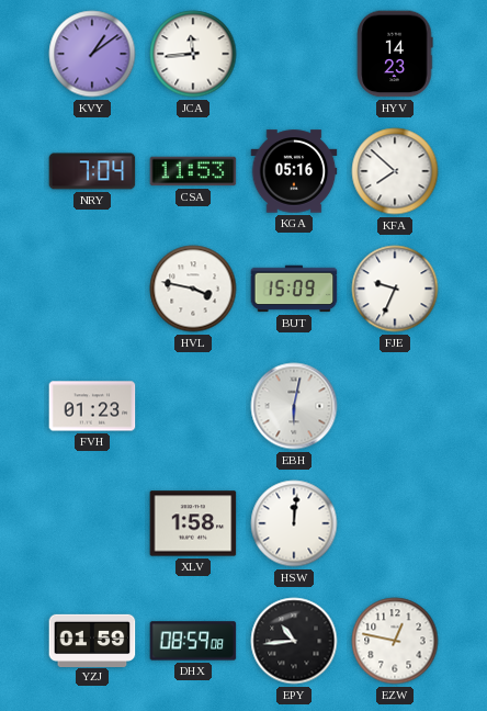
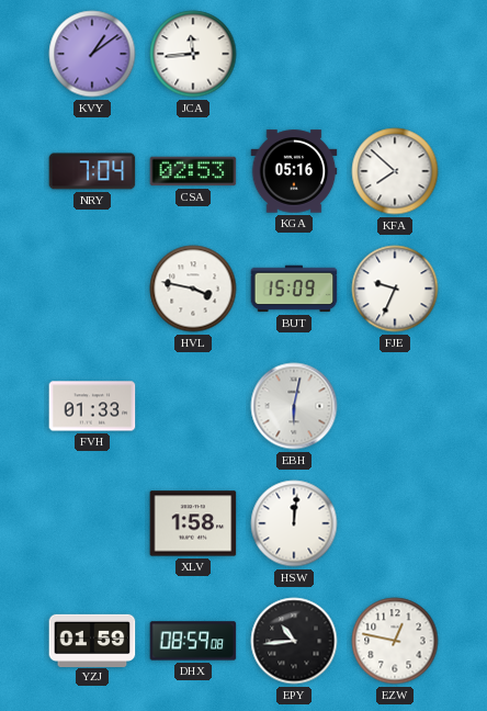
HYV: 14:23 -> none
CSA: 11:53 -> 02:53
FVH: 01:23 -> 01:33
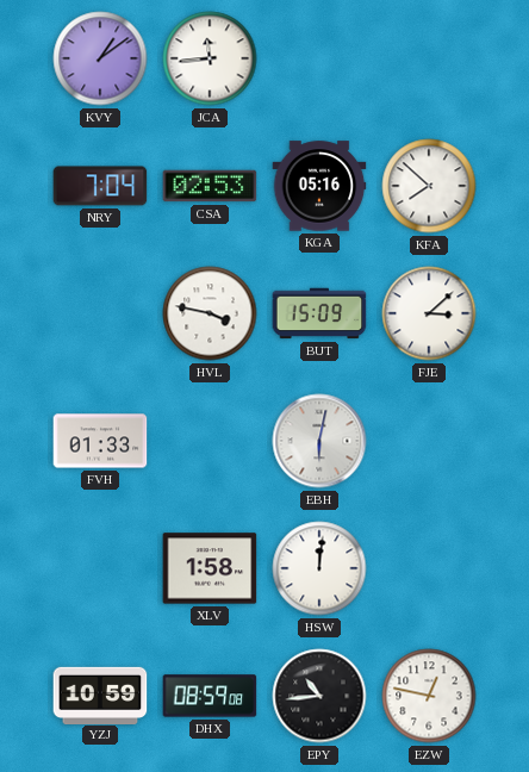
FJE: 9:34 -> 3:08
YZJ: 01:59 -> 10:59
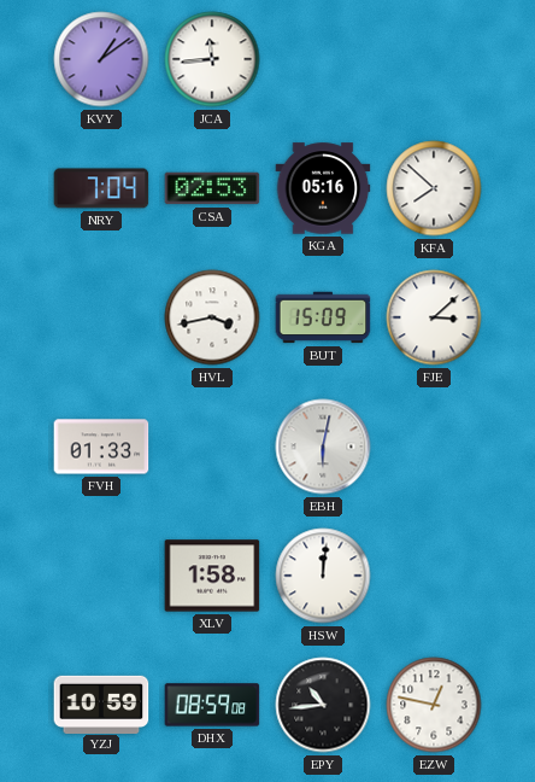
HVL: 3:47 -> 3:43
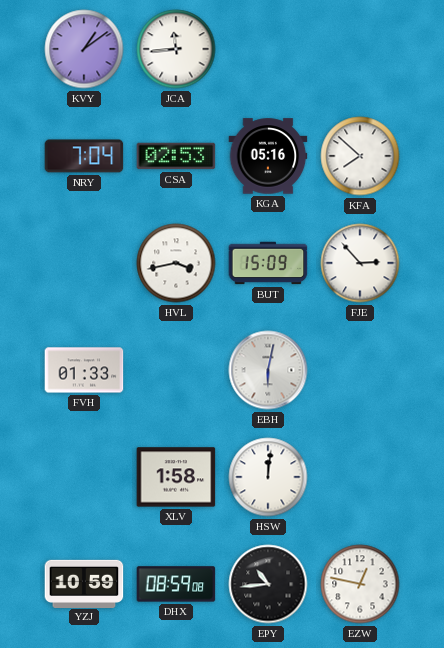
FJE: 3:08 -> 2:53
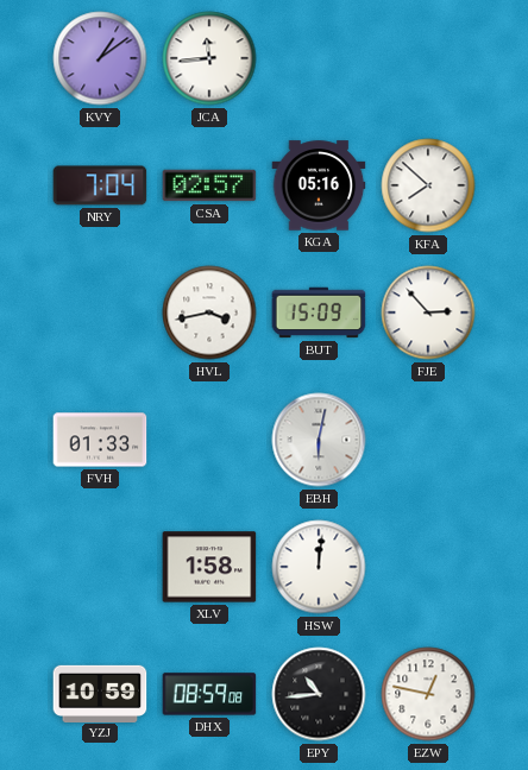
CSA: 02:53 -> 02:57
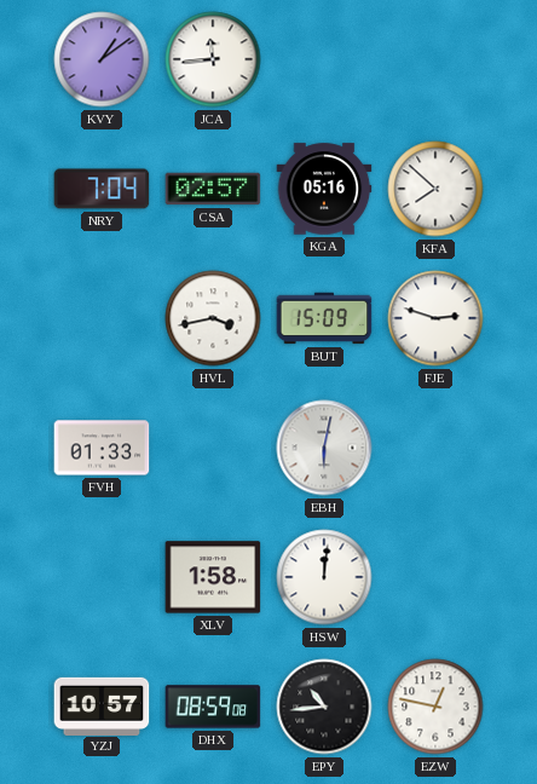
FJE: 2:53 -> 2:48
YZJ: 10:59 -> 10:57
